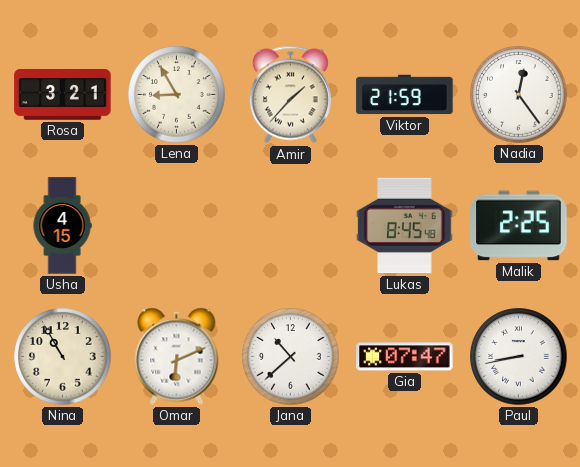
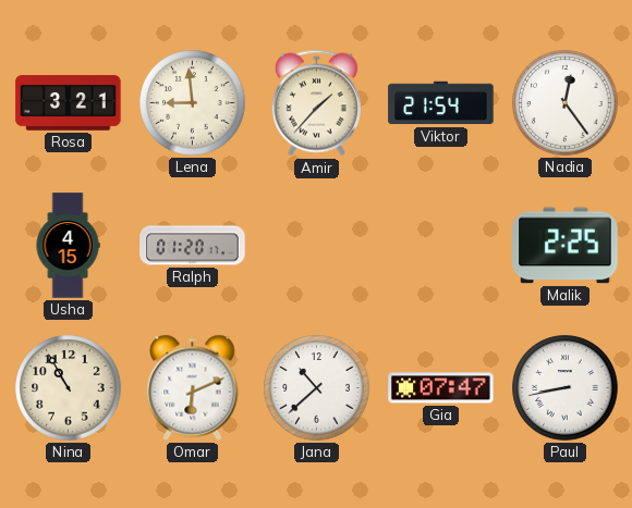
Lena: 8:55 -> 8:59
Viktor: 21:59 -> 21:54
Ralph: none -> 01:20
Lukas: 8:45 -> none
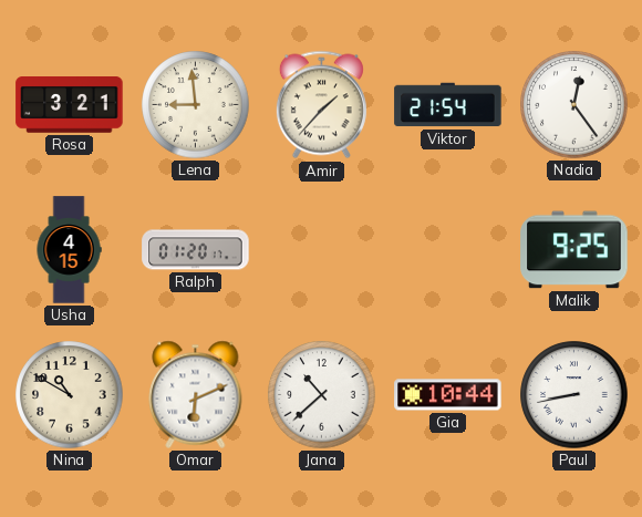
Malik: 2:25 -> 9:25
Nina: 10:55 -> 10:50
Gia: 07:47 -> 10:44
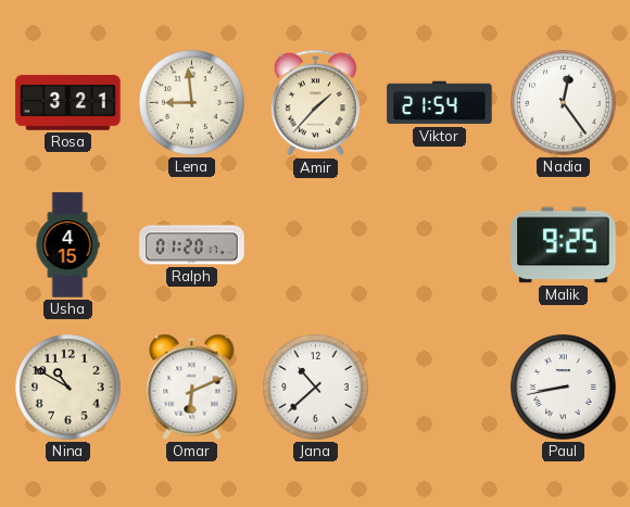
Gia: 10:44 -> none
